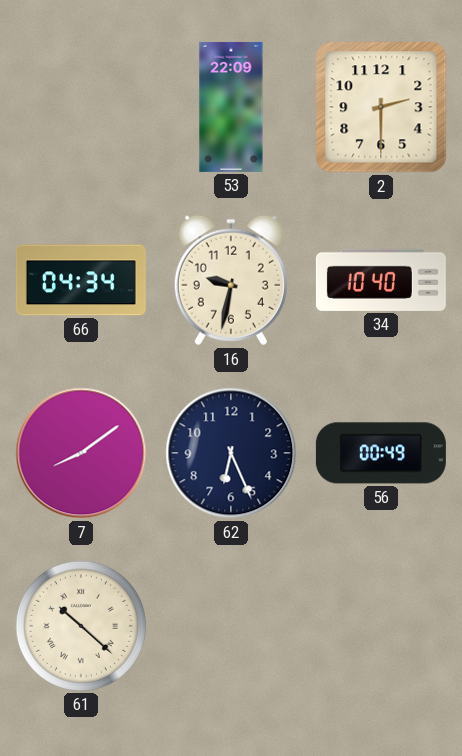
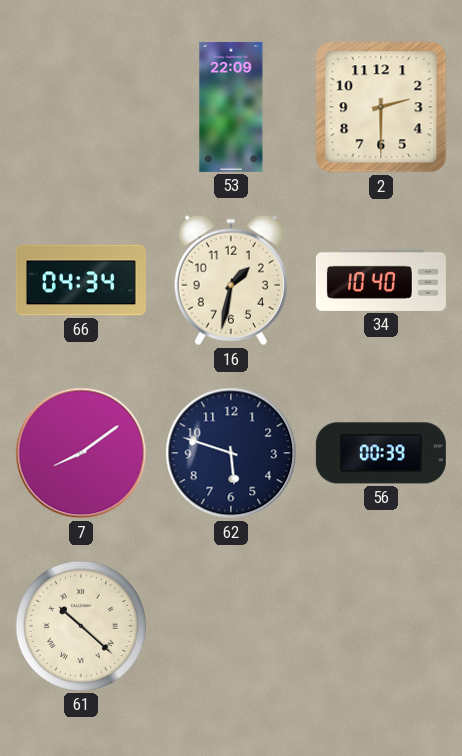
16: 9:32 -> 1:32
62: 6:26 -> 5:48
56: 00:49 -> 00:39
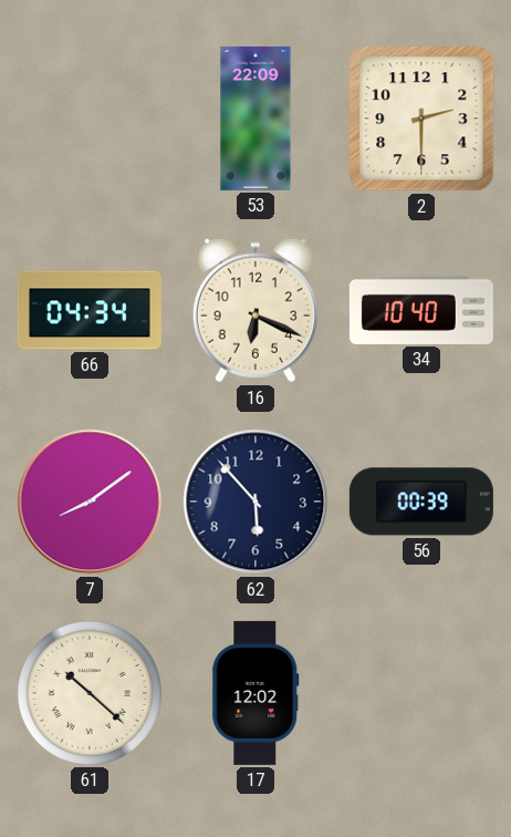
16: 1:32 -> 6:19
62: 5:48 -> 5:53
17: none -> 12:02
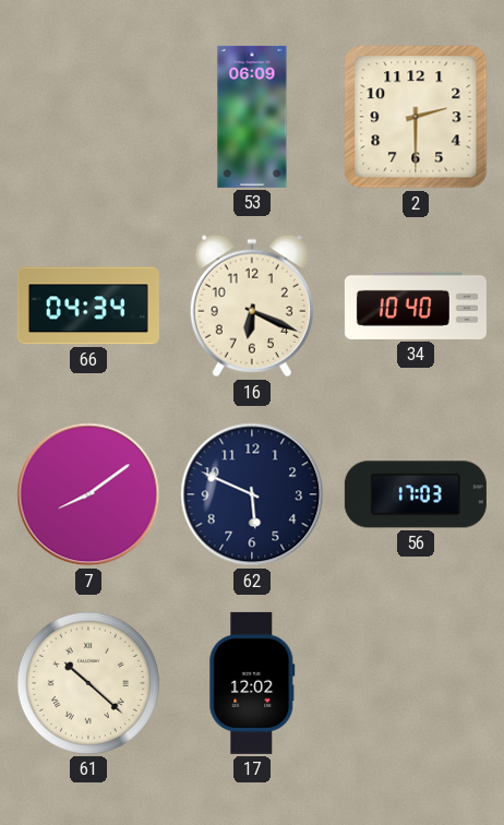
53: 22:09 -> 06:09
62: 5:53 -> 5:49
56: 00:39 -> 17:03
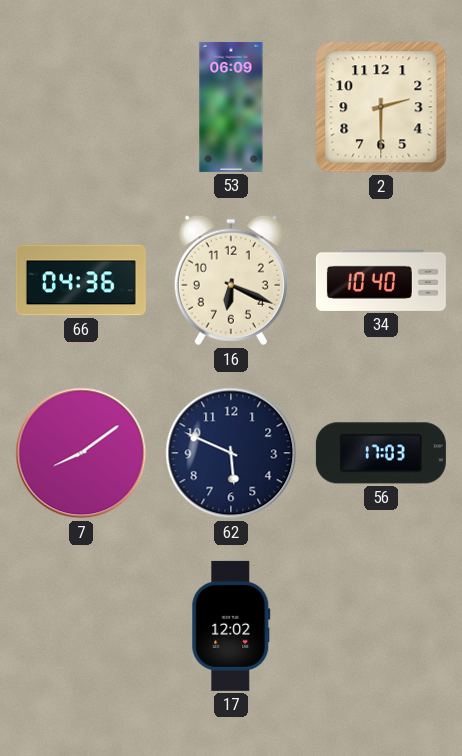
66: 04:34 -> 04:36
61: 10:22 -> none
